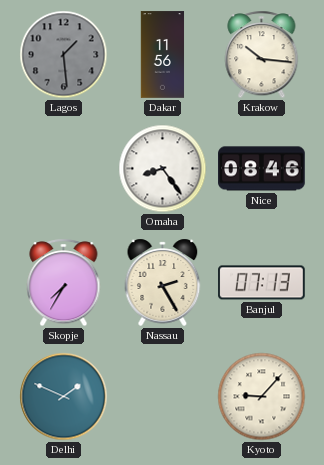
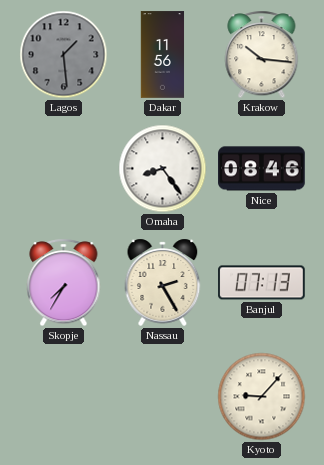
Delhi: 1:49 -> none
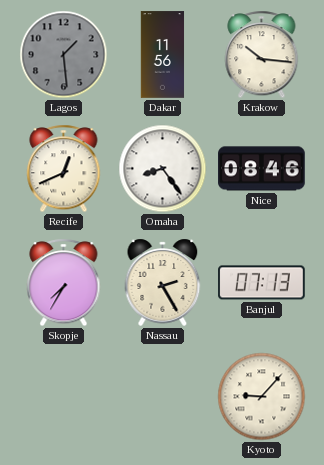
Recife: none -> 12:41
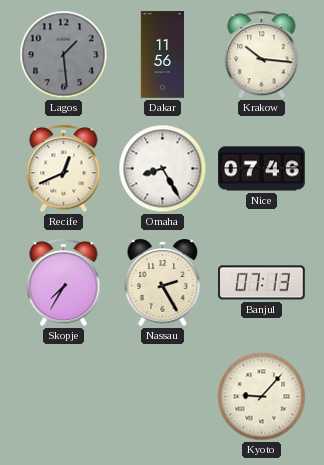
Omaha: 8:24 -> 8:25
Nice: 08:46 -> 07:46
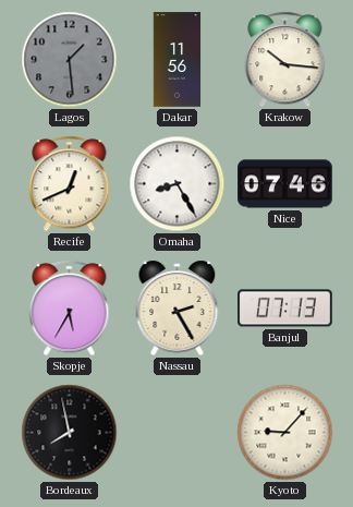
Skopje: 7:35 -> 5:35
Bordeaux: none -> 7:58
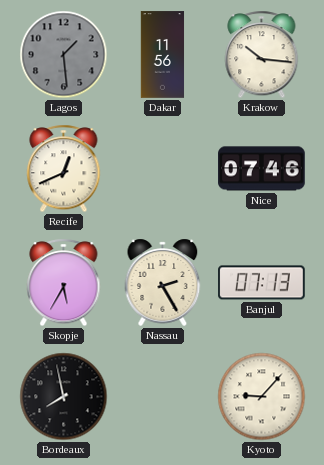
Omaha: 8:25 -> none
